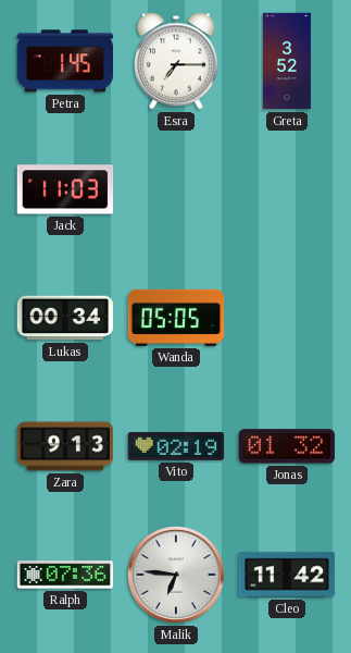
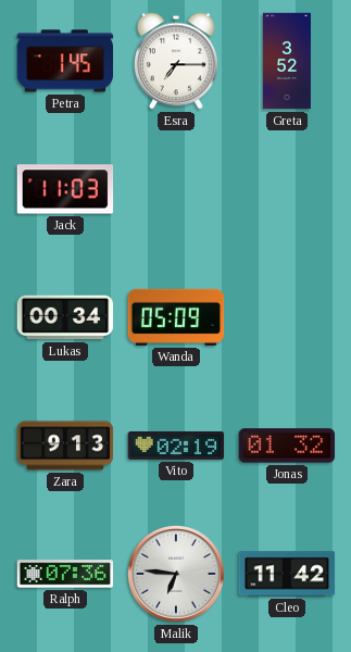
Wanda: 05:05 -> 05:09
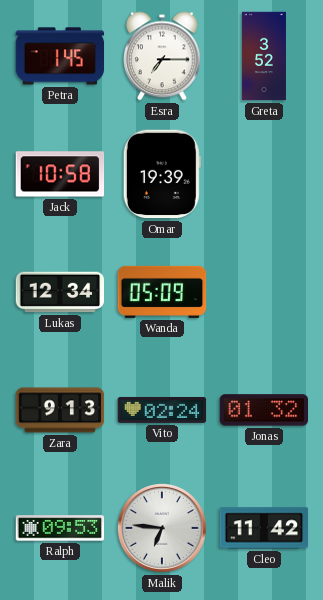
Jack: 11:03 -> 10:58
Omar: none -> 19:39
Lukas: 00:34 -> 12:34
Vito: 02:19 -> 02:24
Ralph: 07:36 -> 09:53
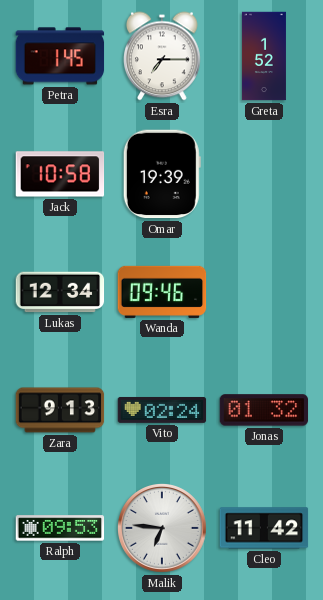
Greta: 3:52 -> 1:52
Wanda: 05:09 -> 09:46
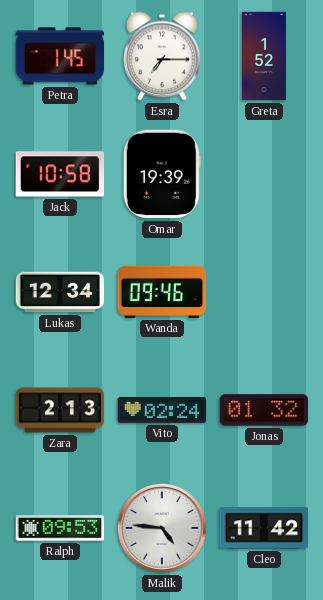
Zara: 9:13 -> 2:13
Malik: 6:46 -> 4:46
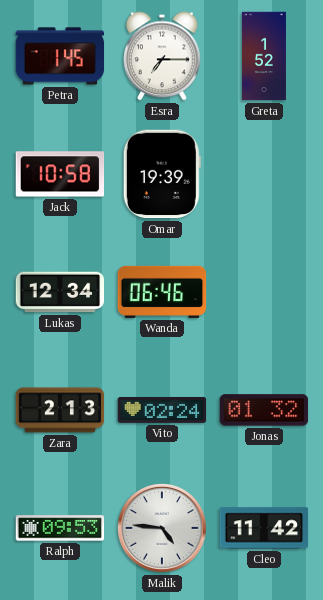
Wanda: 09:46 -> 06:46
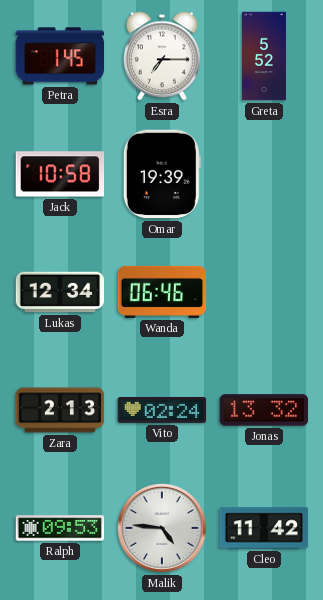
Greta: 1:52 -> 5:52
Jonas: 01:32 -> 13:32
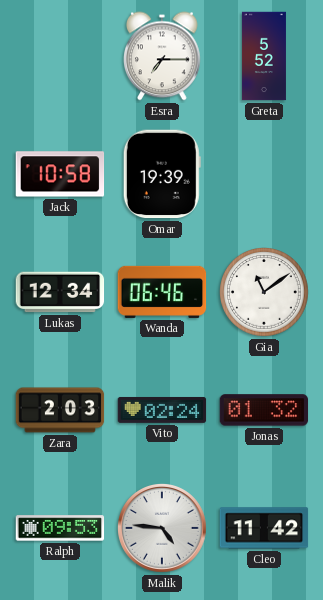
Petra: 1:45 -> none
Gia: none -> 11:09
Zara: 2:13 -> 2:03
Jonas: 13:32 -> 01:32
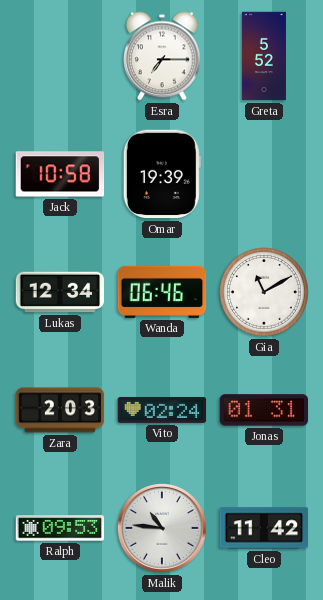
Gia: 11:09 -> 11:10
Jonas: 01:32 -> 01:31
Malik: 4:46 -> 10:46
